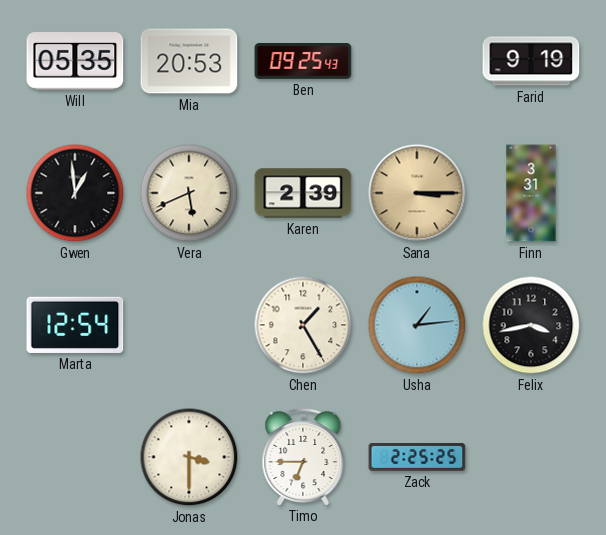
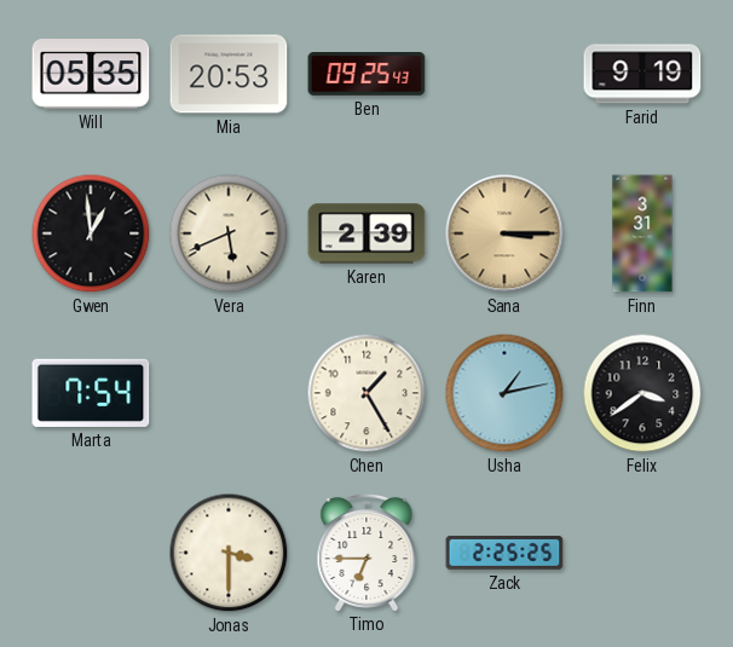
Marta: 12:54 -> 7:54
Usha: 1:14 -> 1:13
Felix: 3:43 -> 3:39
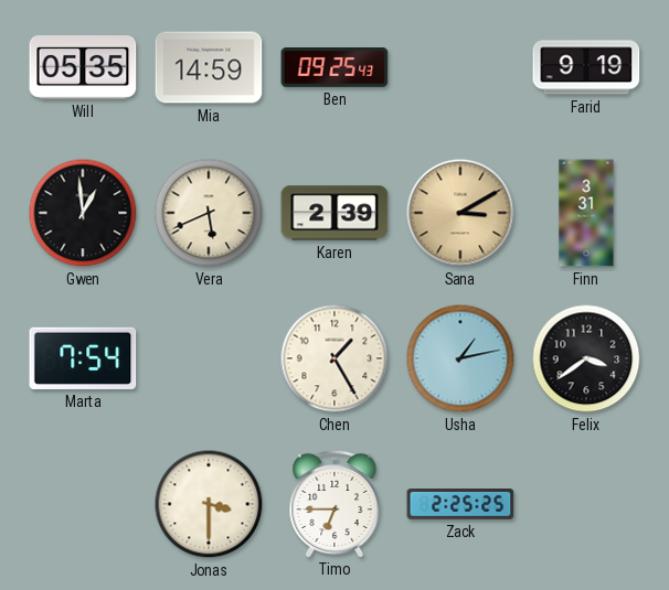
Mia: 20:53 -> 14:59
Sana: 3:15 -> 3:10
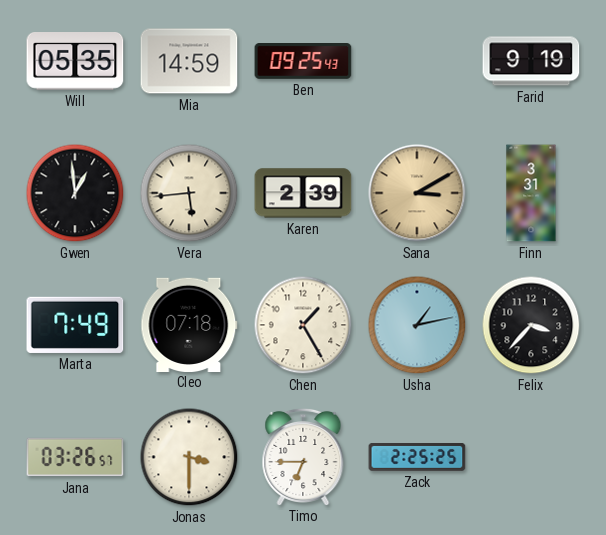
Vera: 5:41 -> 5:44
Marta: 7:54 -> 7:49
Cleo: none -> 07:18
Felix: 3:39 -> 3:37
Jana: none -> 03:26
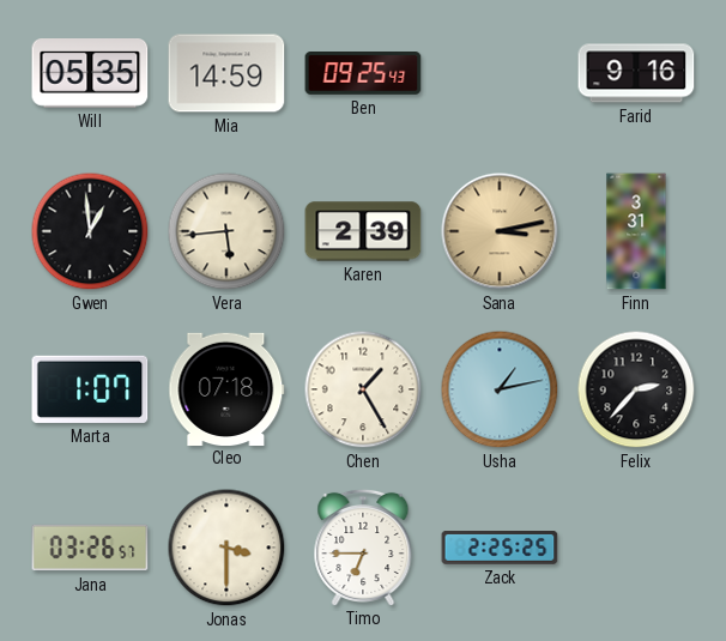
Farid: 9:19 -> 9:16
Sana: 3:10 -> 3:13
Marta: 7:49 -> 1:07
Felix: 3:37 -> 2:37
